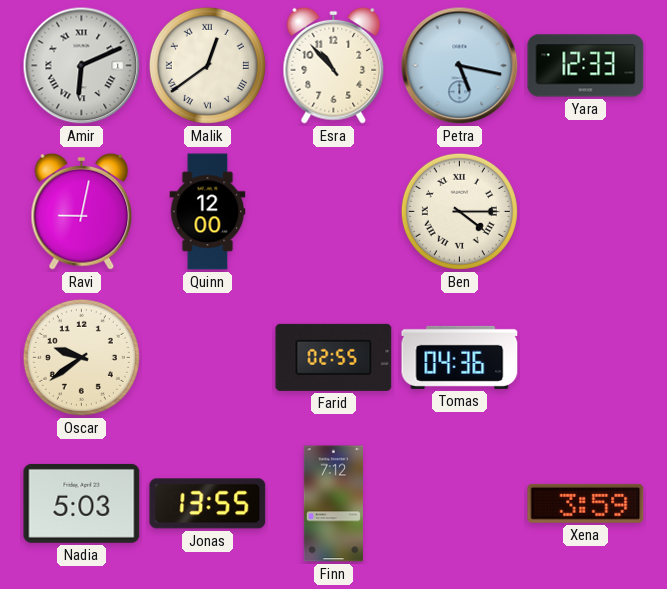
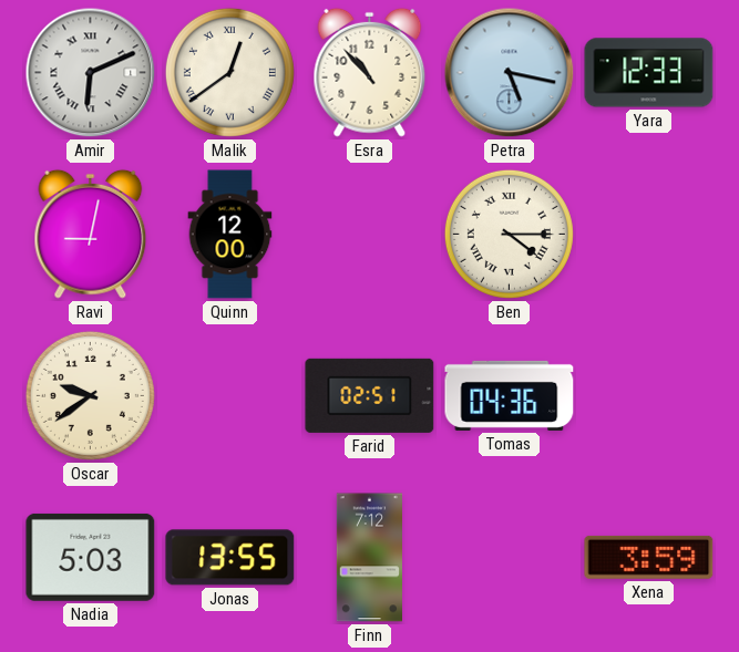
Farid: 02:55 -> 02:51
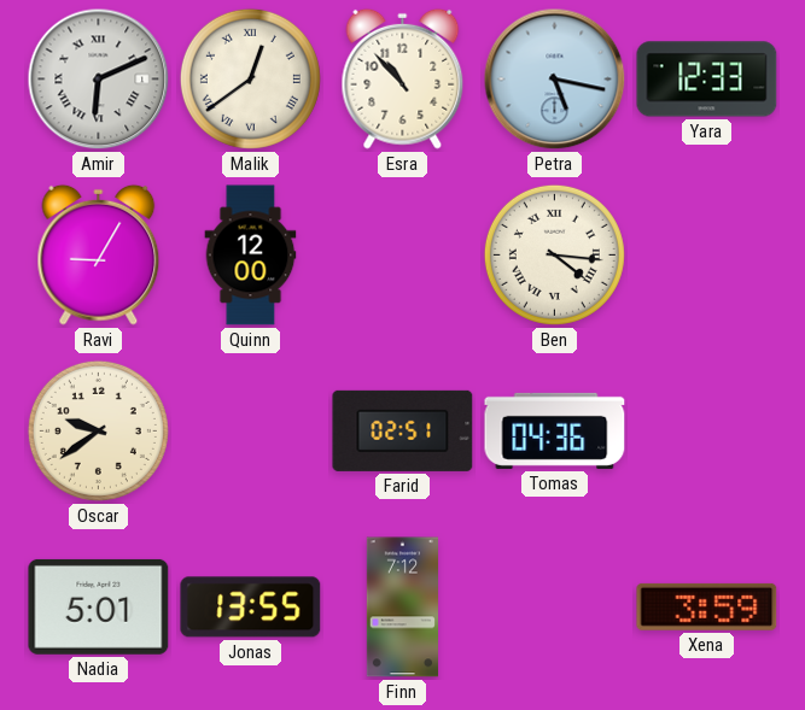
Ravi: 9:02 -> 9:05
Ben: 4:15 -> 4:16
Nadia: 5:03 -> 5:01
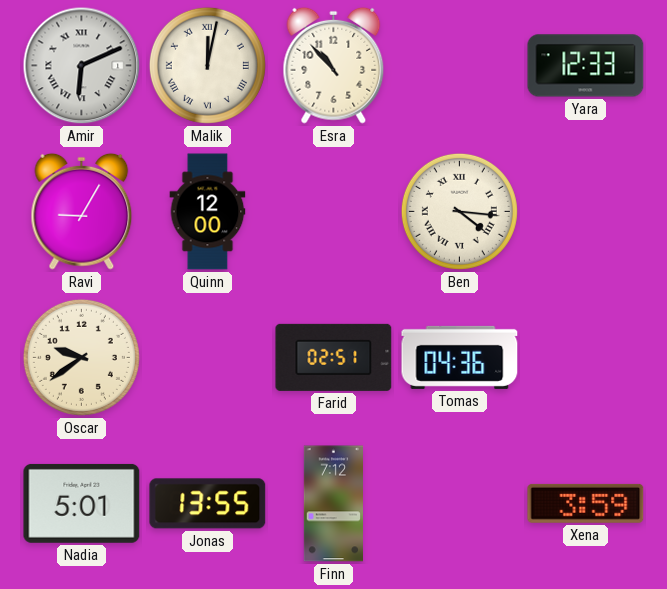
Malik: 12:39 -> 12:02
Petra: 5:17 -> none
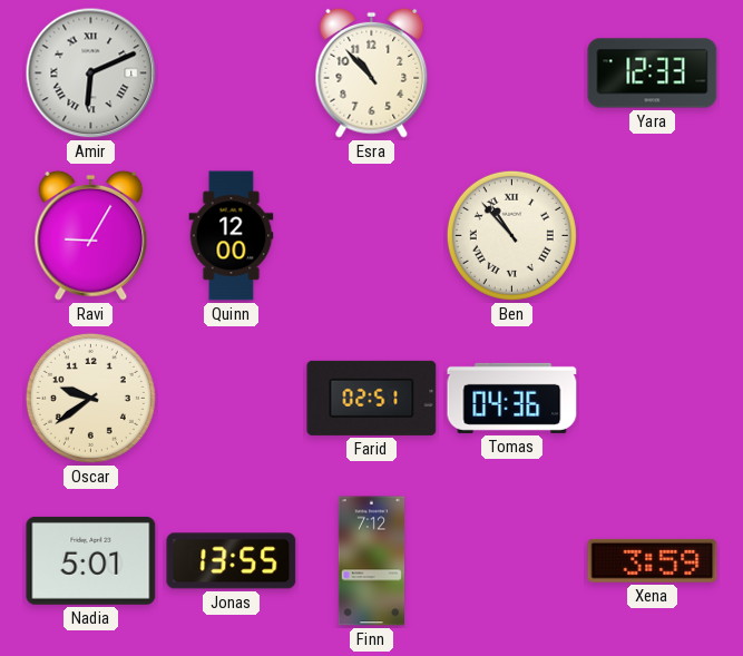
Malik: 12:02 -> none
Ben: 4:16 -> 10:53
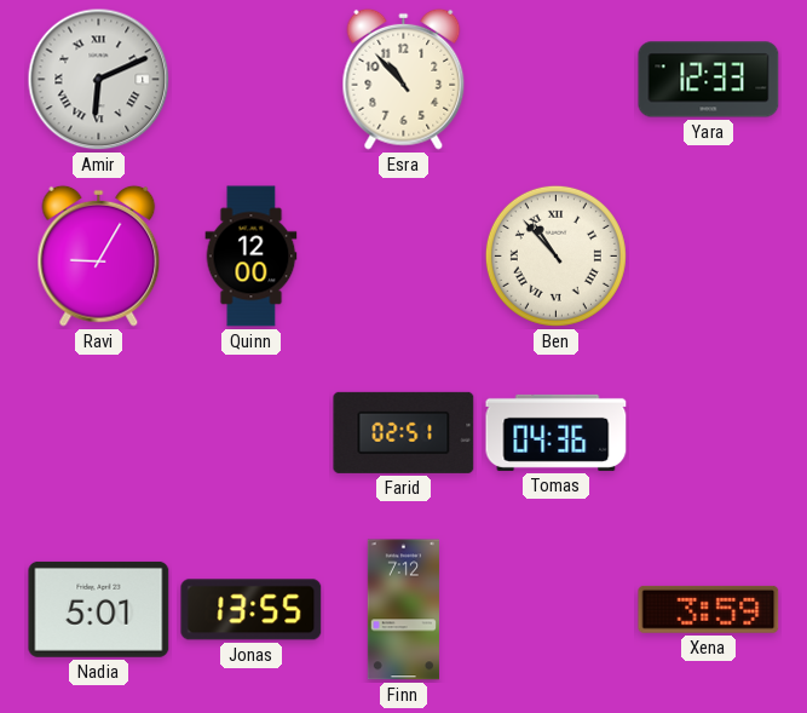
Oscar: 9:39 -> none
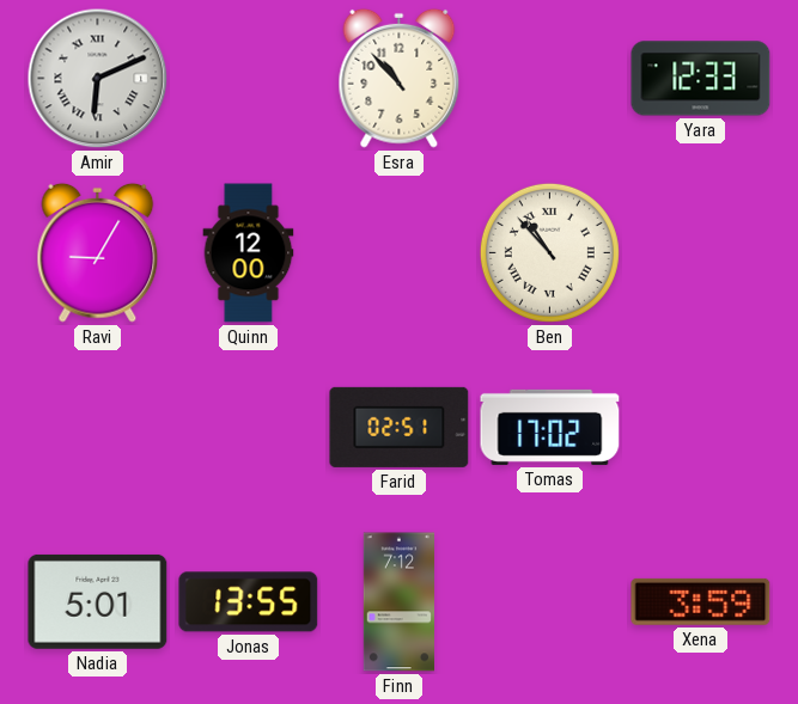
Tomas: 04:36 -> 17:02
